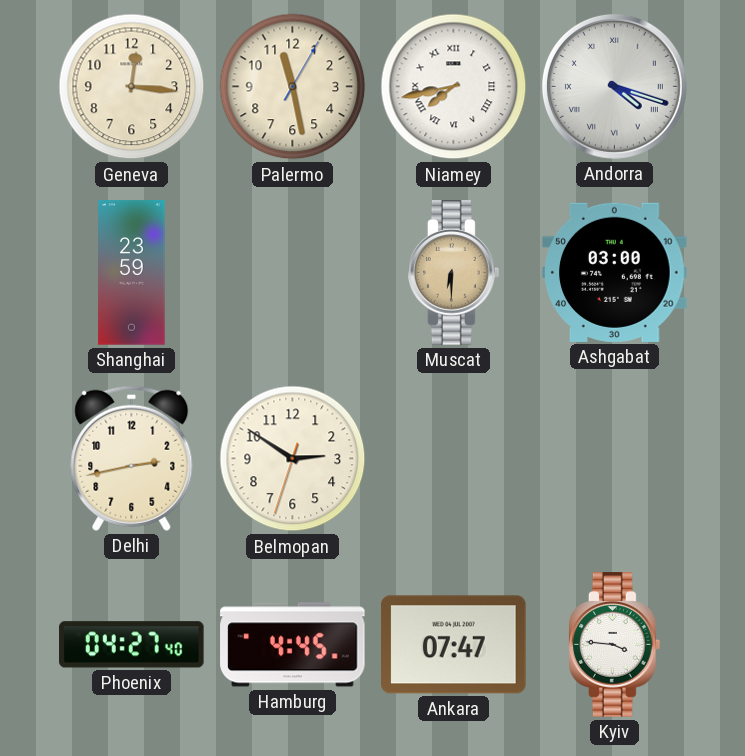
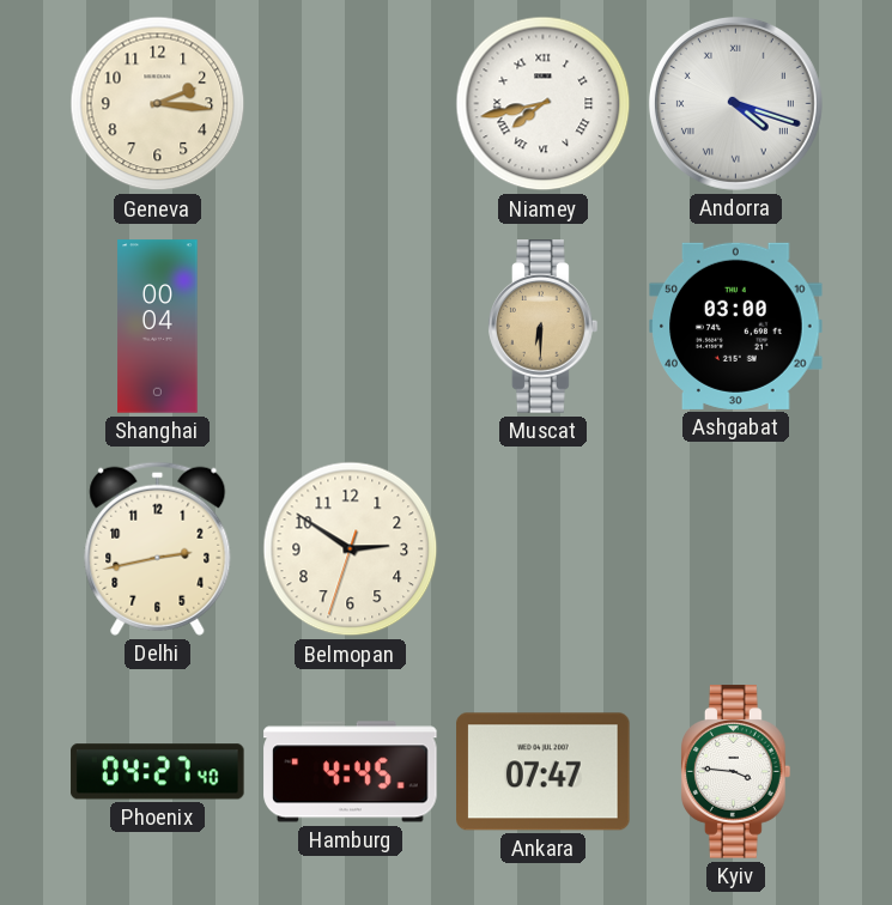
Geneva: 12:16 -> 2:16
Palermo: 11:28 -> none
Shanghai: 23:59 -> 00:04
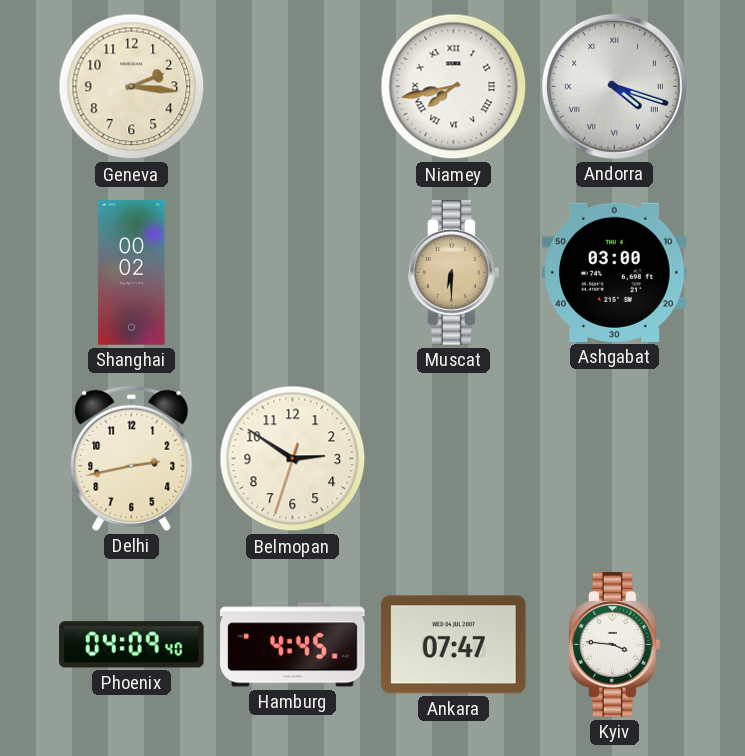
Shanghai: 00:04 -> 00:02
Phoenix: 04:27 -> 04:09
